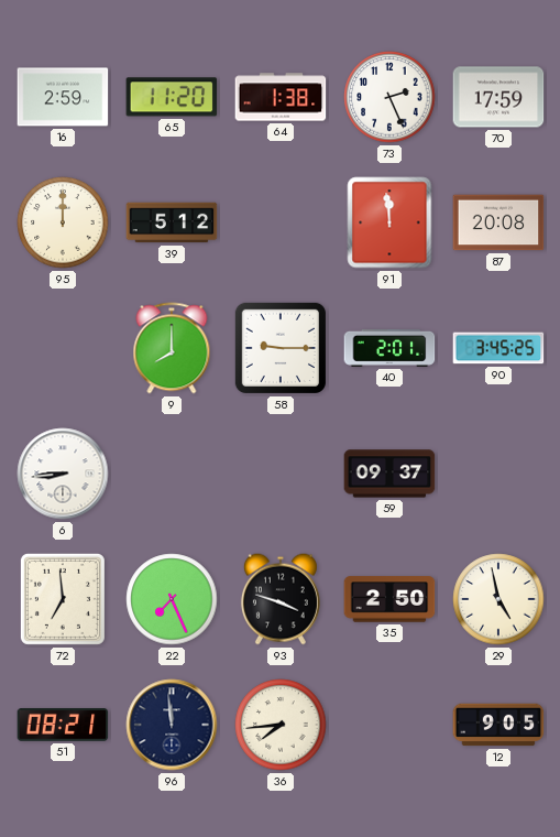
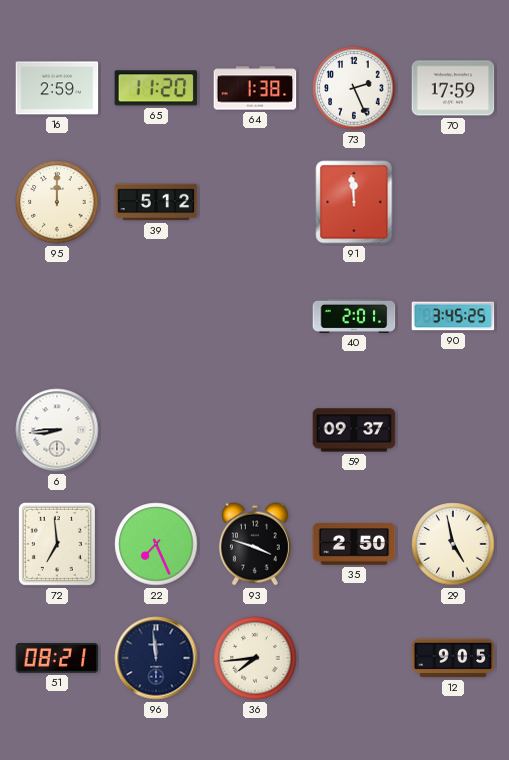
87: 20:08 -> none
9: 8:00 -> none
58: 9:15 -> none
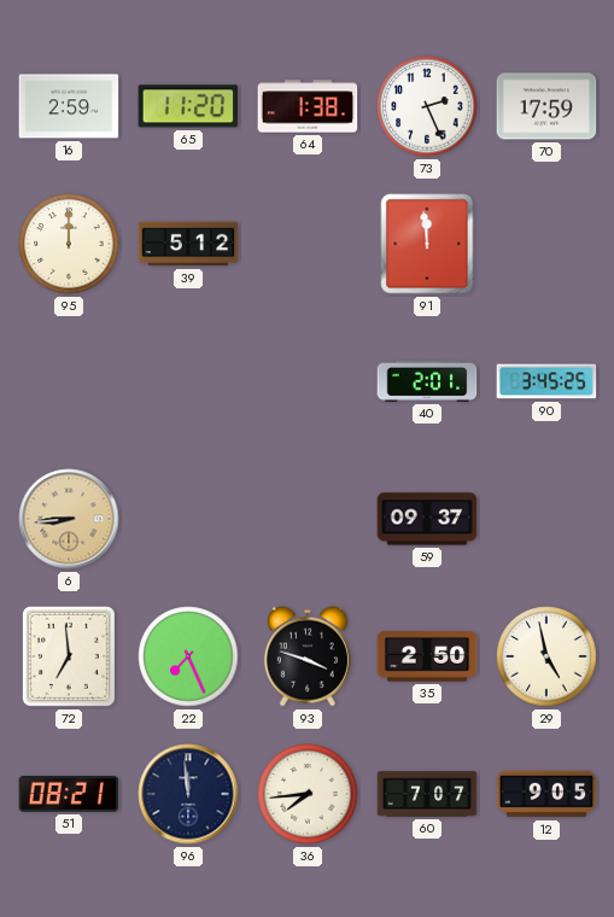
6 dial: white -> champagne
60: none -> 7:07
